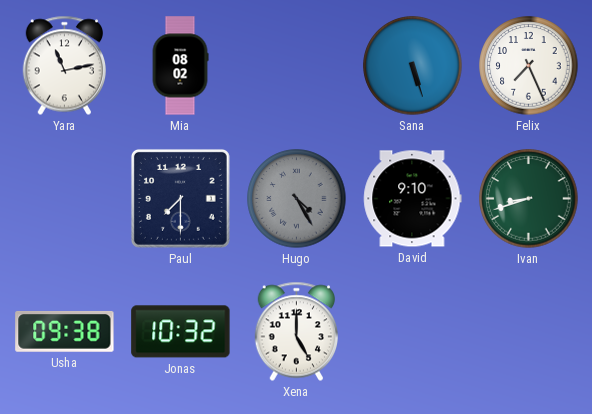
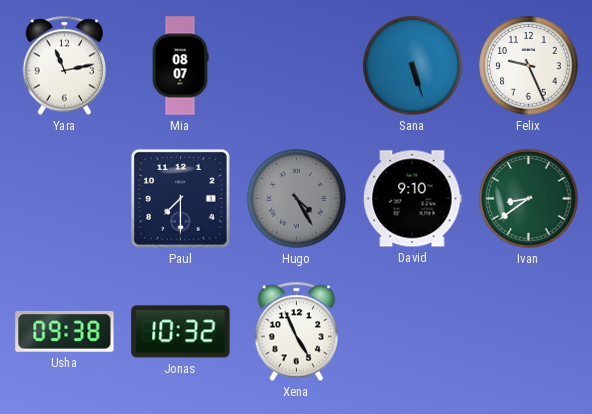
Mia: 08:02 -> 08:07
Felix: 7:26 -> 9:26
Ivan: 8:42 -> 8:39
Xena: 5:00 -> 4:56
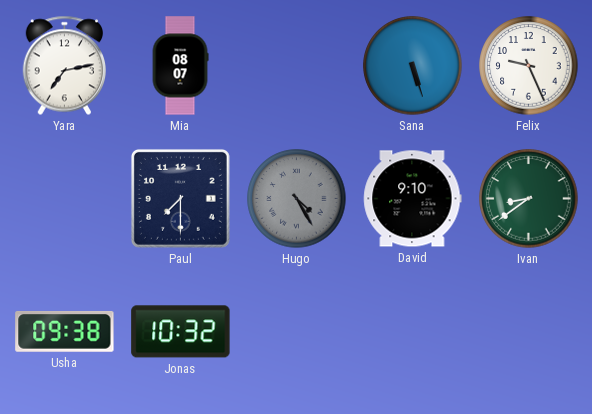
Yara: 11:13 -> 7:13
Xena: 4:56 -> none
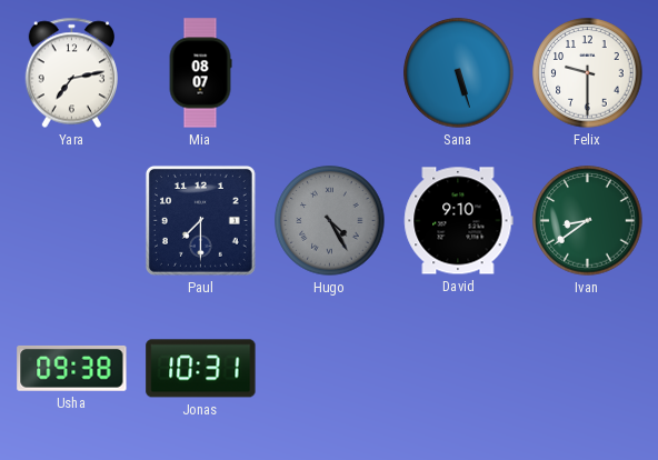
Felix: 9:26 -> 9:30
Jonas: 10:32 -> 10:31
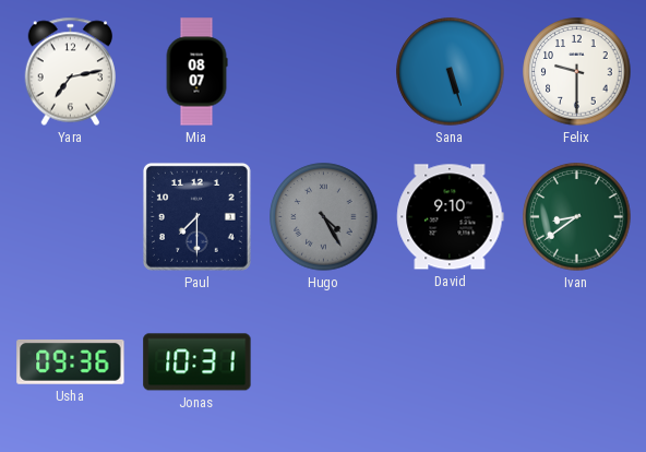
Usha: 09:38 -> 09:36
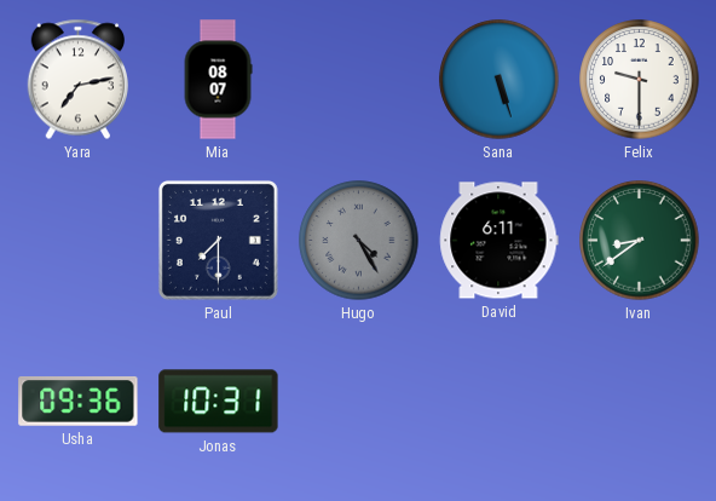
David: 9:10 -> 6:11
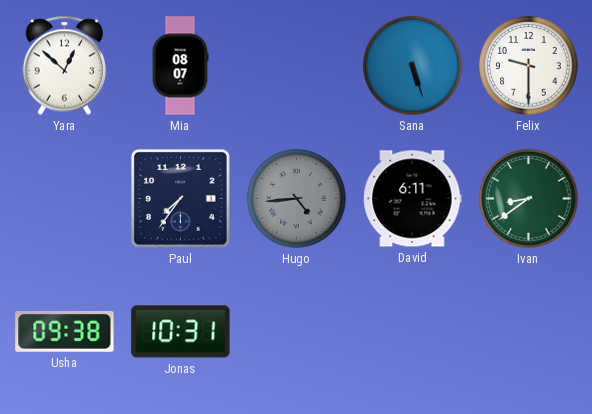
Yara: 7:13 -> 12:52
Paul: 7:30 -> 7:36
Hugo: 4:25 -> 4:44
Usha: 09:36 -> 09:38
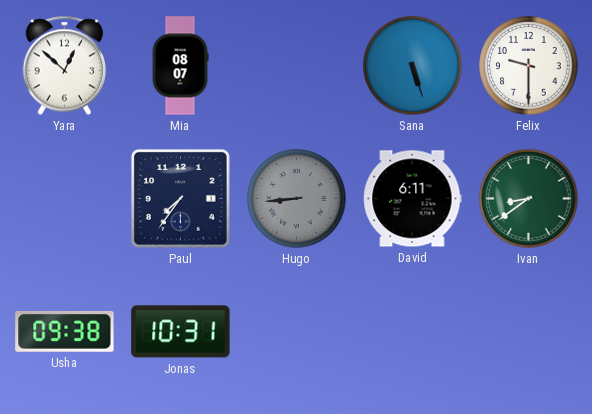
Hugo: 4:44 -> 8:44
